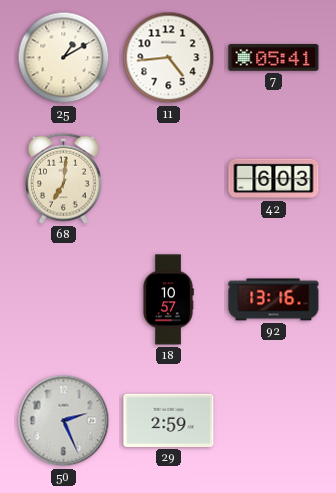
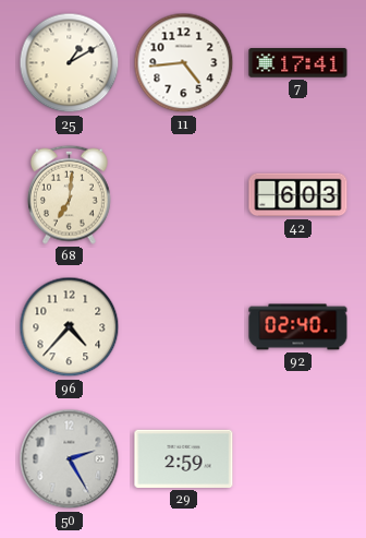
7: 05:41 -> 17:41
96: none -> 4:37
18: 10:57 -> none
92: 13:16 -> 02:40
50: 2:26 -> 2:25
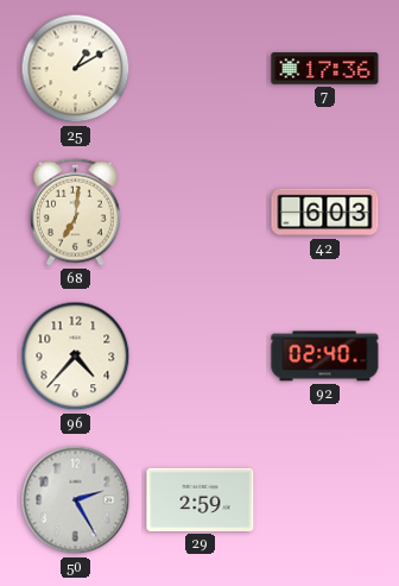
11: 4:44 -> none
7: 17:41 -> 17:36
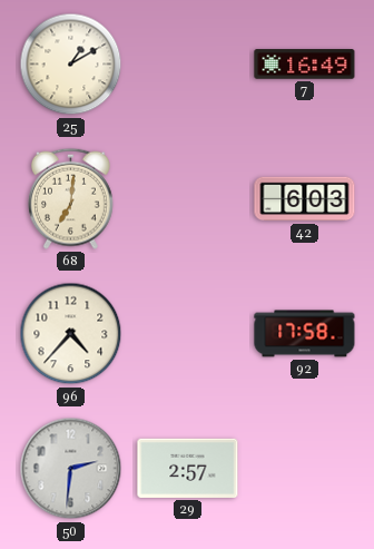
7: 17:36 -> 16:49
92: 02:40 -> 17:58
50: 2:25 -> 2:31
29: 2:59 -> 2:57
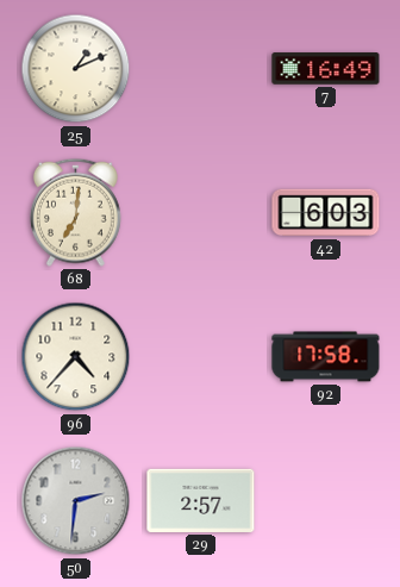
25: 1:10 -> 1:11
